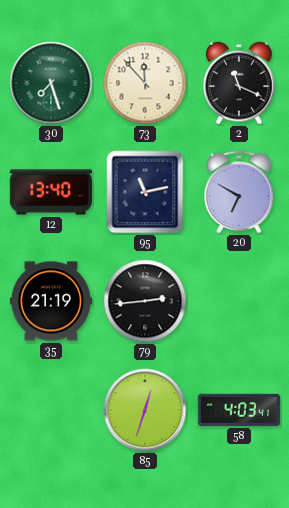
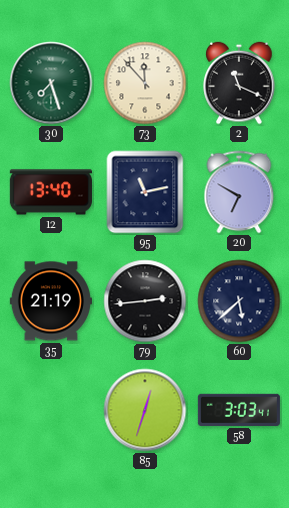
60: none -> 5:38
58: 4:03 -> 3:03
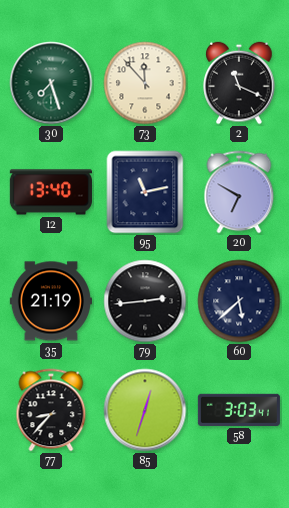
77: none -> 8:37
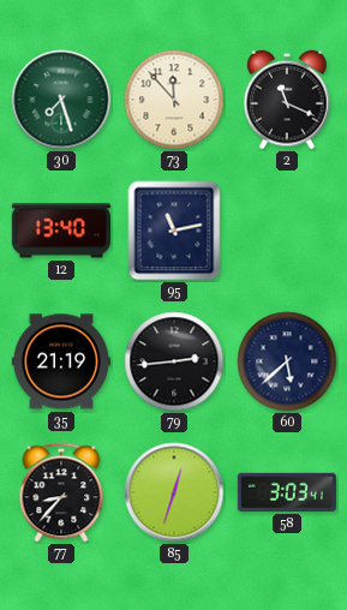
20: 6:50 -> none
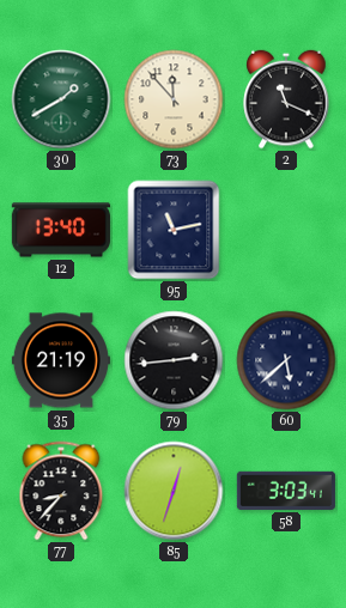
30: 7:27 -> 1:40
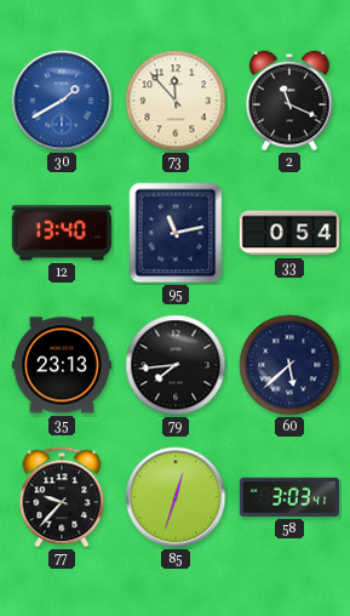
30 dial: green -> blue
33: none -> 0:54
35: 21:19 -> 23:13
79: 2:44 -> 7:44
77: 8:37 -> 9:37
